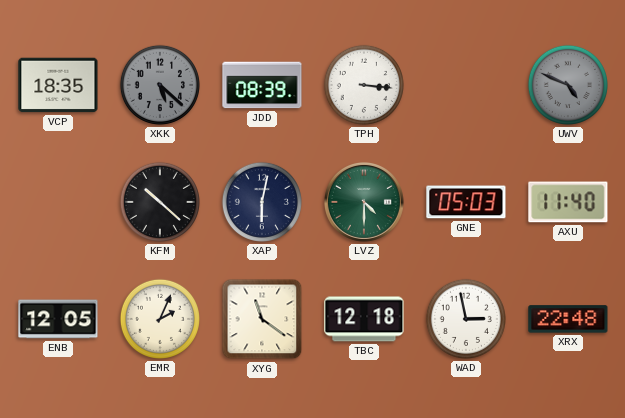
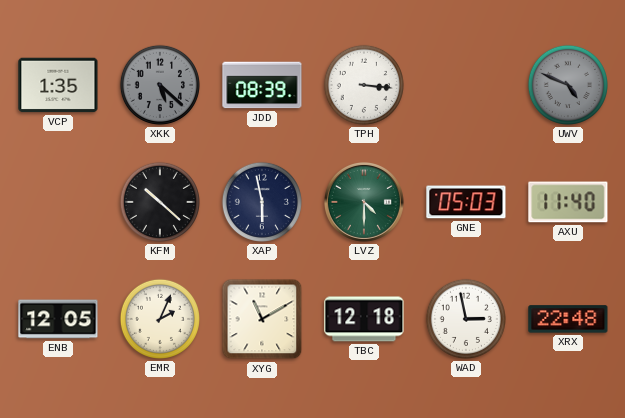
VCP: 18:35 -> 1:35
XAP: 6:02 -> 5:58
XYG: 11:21 -> 11:10
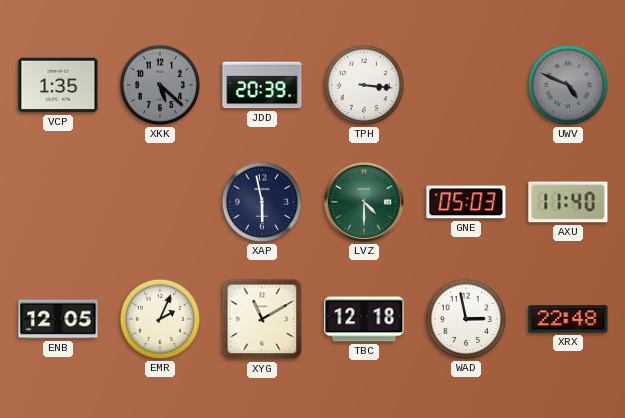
JDD: 08:39 -> 20:39
KFM: 10:22 -> none
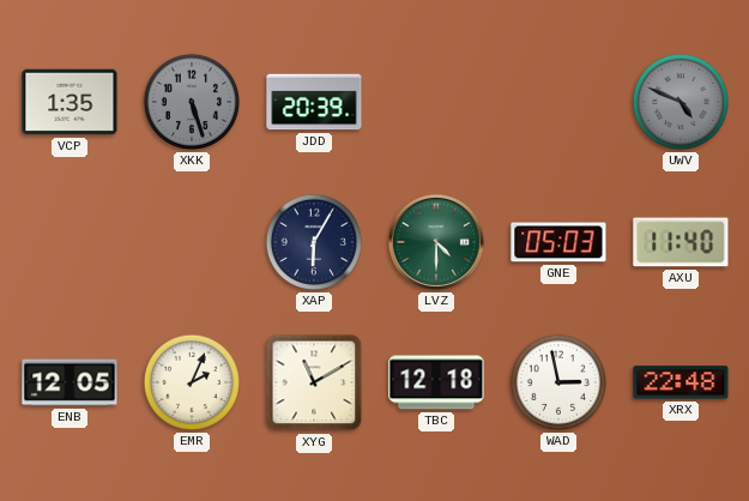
XKK: 5:22 -> 5:27
TPH: 3:16 -> none
XAP: 5:58 -> 6:05
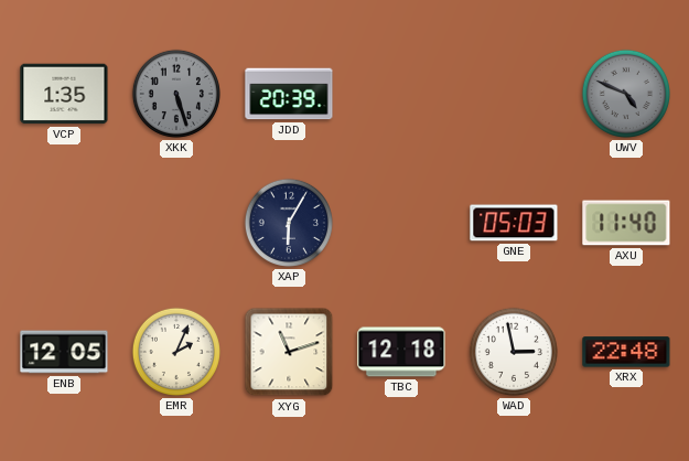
LVZ: 4:30 -> none
XYG: 11:10 -> 11:12
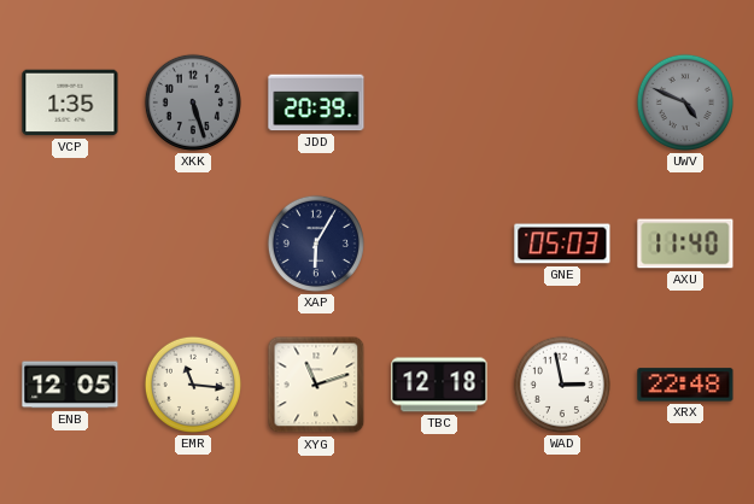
EMR: 2:04 -> 11:16
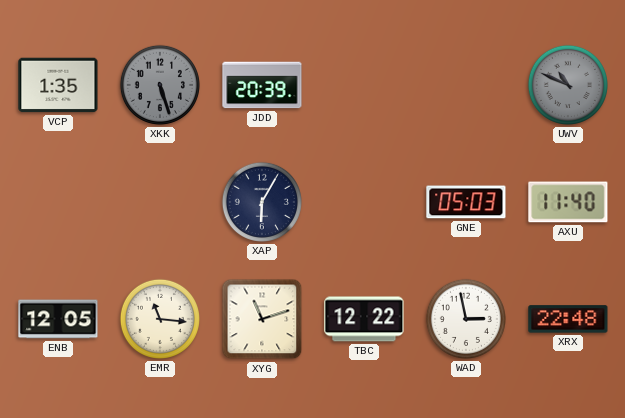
UWV: 4:49 -> 10:49
TBC: 12:18 -> 12:22
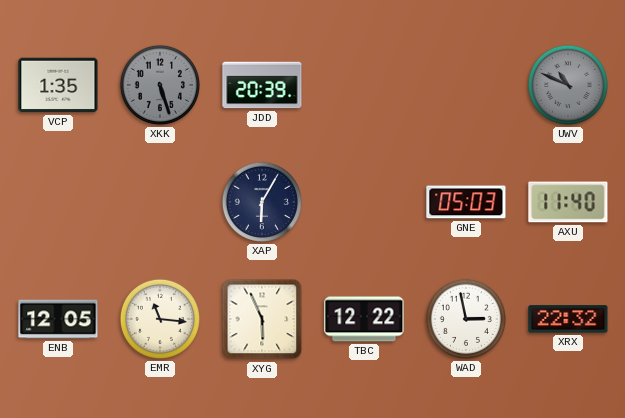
XYG: 11:12 -> 5:56
XRX: 22:48 -> 22:32
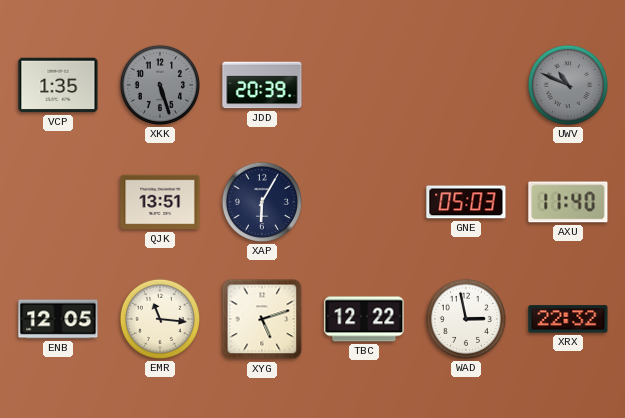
QJK: none -> 13:51
XYG: 5:56 -> 5:12
